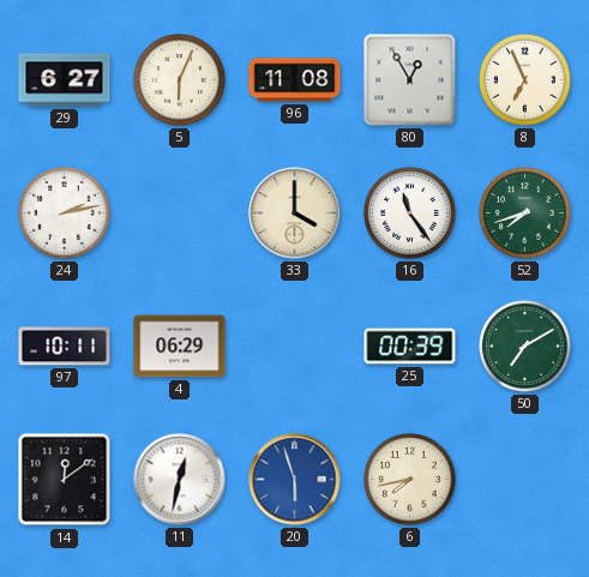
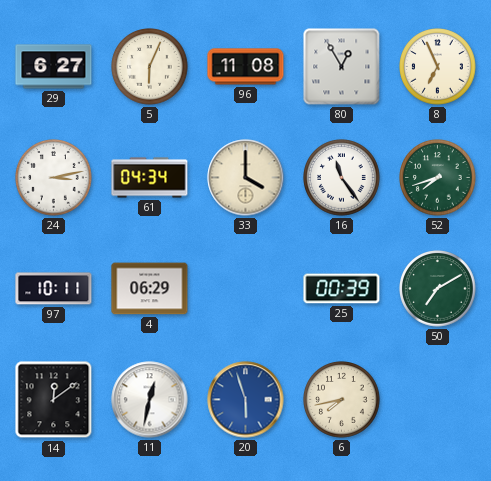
24: 2:13 -> 3:13
61: none -> 04:34
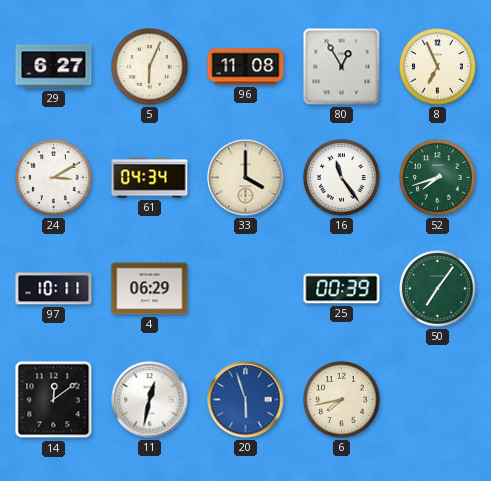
24: 3:13 -> 3:10
50: 7:10 -> 7:06
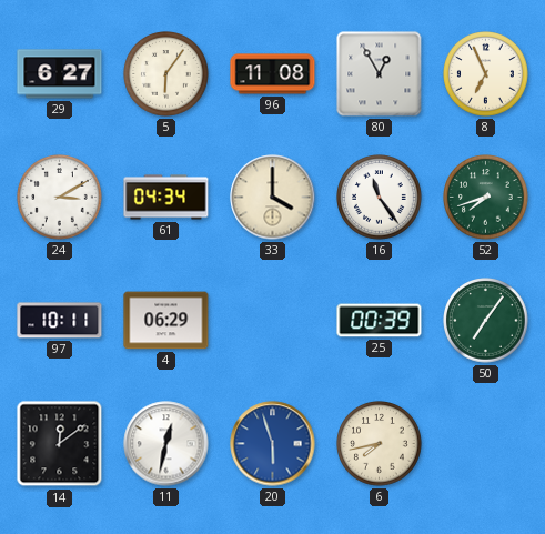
5: 6:04 -> 6:06
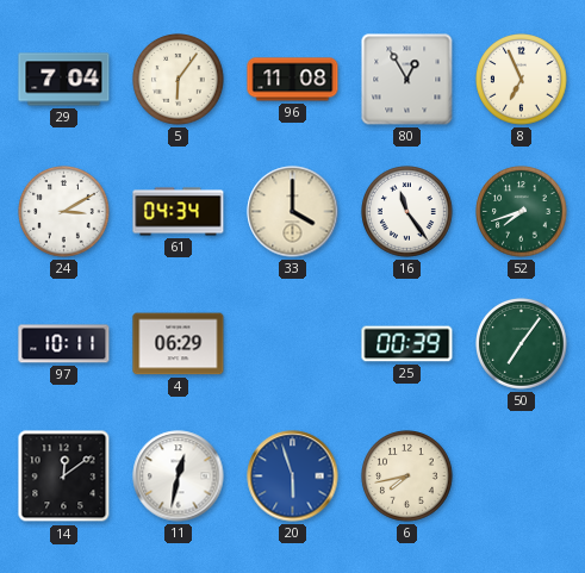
29: 6:27 -> 7:04
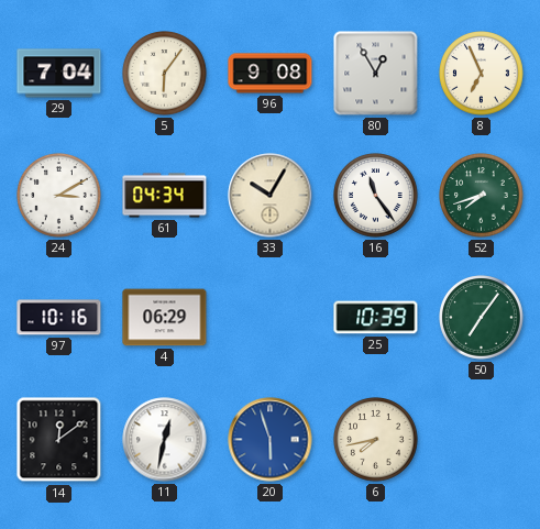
96: 11:08 -> 9:08
33: 4:00 -> 10:05
97: 10:11 -> 10:16
25: 00:39 -> 10:39
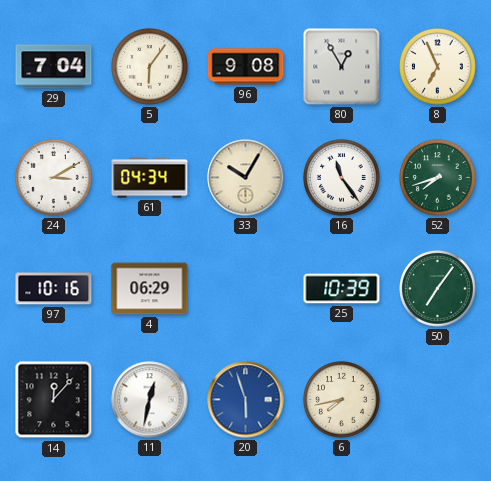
14: 12:09 -> 12:07
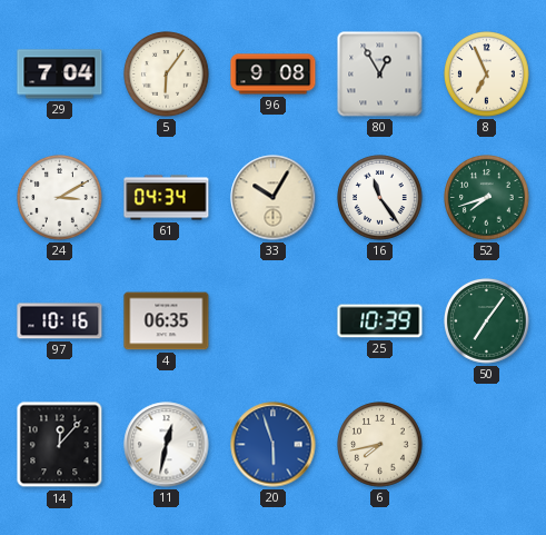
4: 06:29 -> 06:35
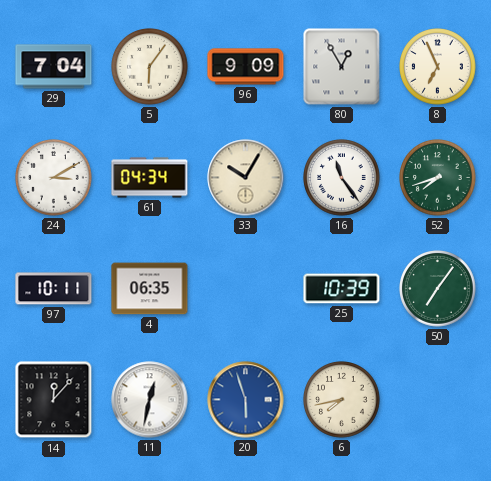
96: 9:08 -> 9:09
97: 10:16 -> 10:11
